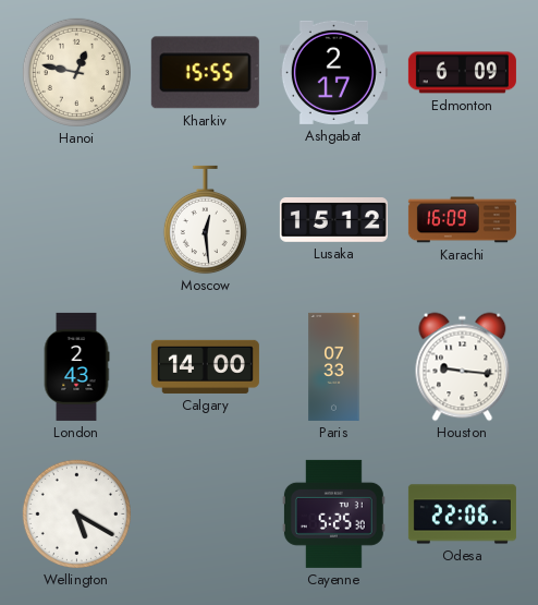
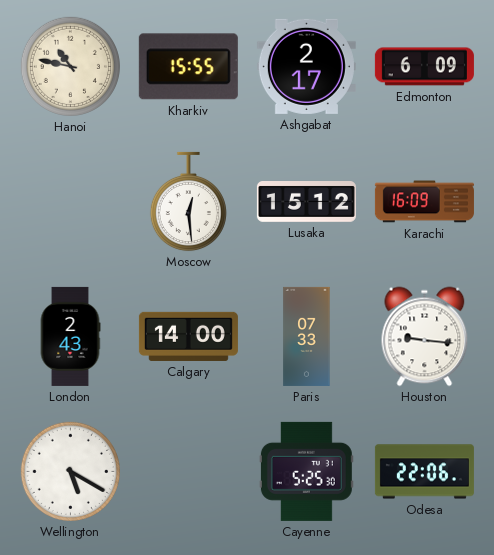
Hanoi: 12:47 -> 10:47
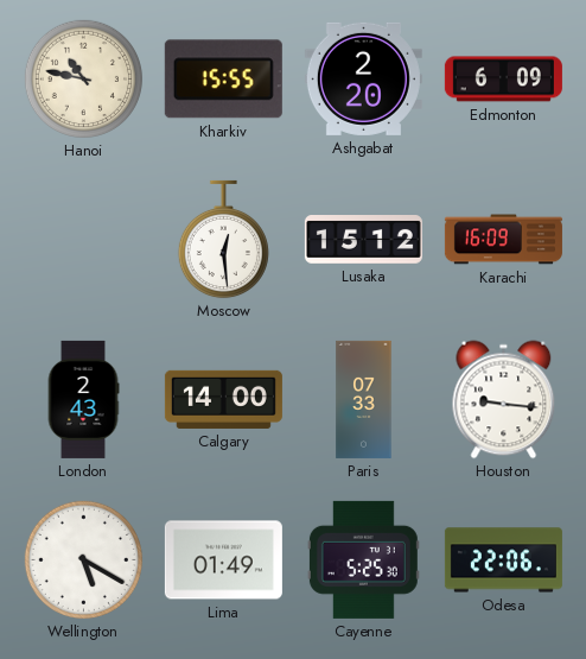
Ashgabat: 2:17 -> 2:20
Lima: none -> 01:49
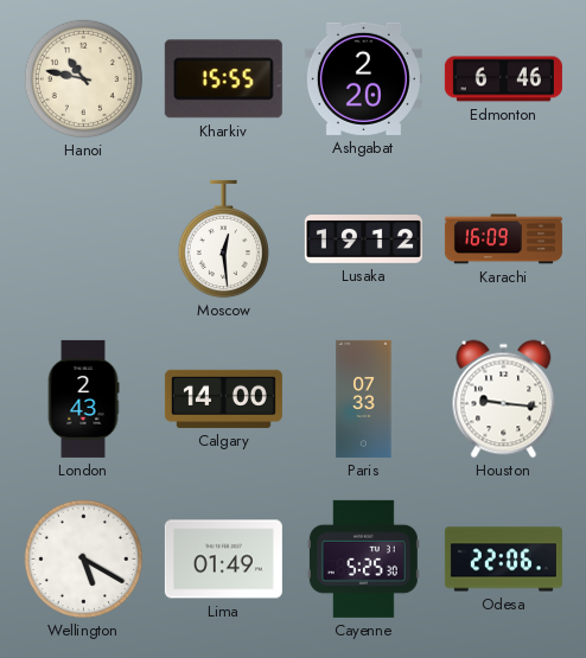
Edmonton: 6:09 -> 6:46
Lusaka: 15:12 -> 19:12
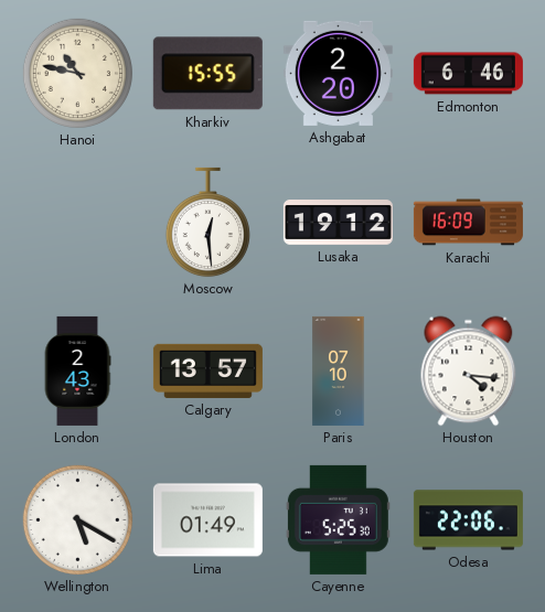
Calgary: 14:00 -> 13:57
Paris: 07:33 -> 07:10
Houston: 9:16 -> 4:16
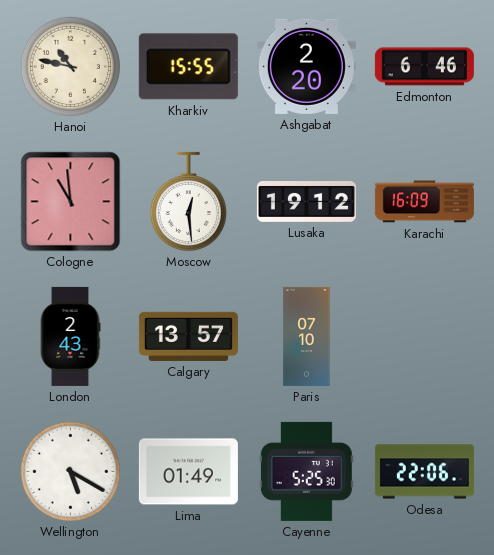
Cologne: none -> 10:59
Houston: 4:16 -> none
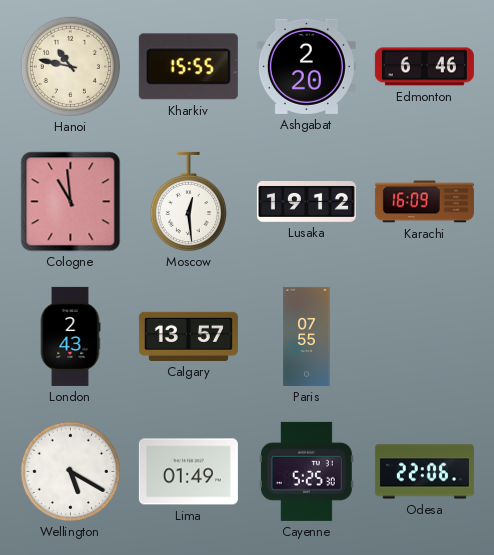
Paris: 07:10 -> 07:55
